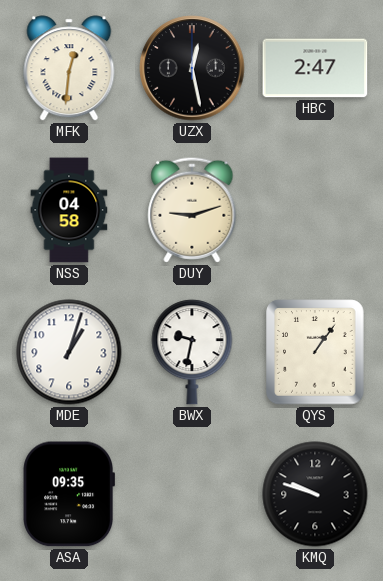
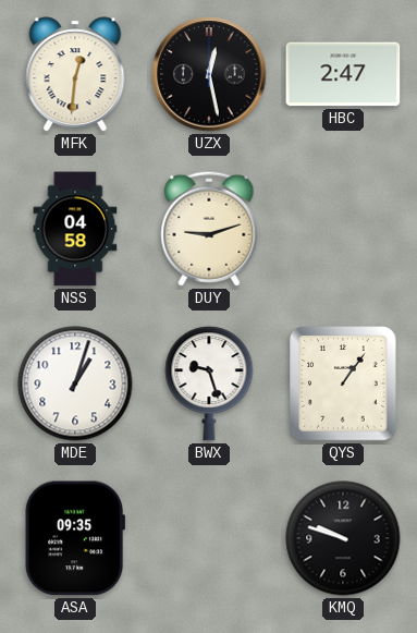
BWX: 9:32 -> 9:27
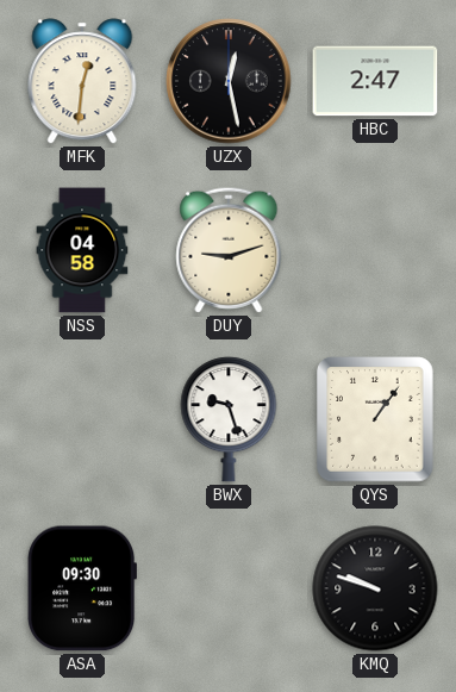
MDE: 1:03 -> none
ASA: 09:35 -> 09:30
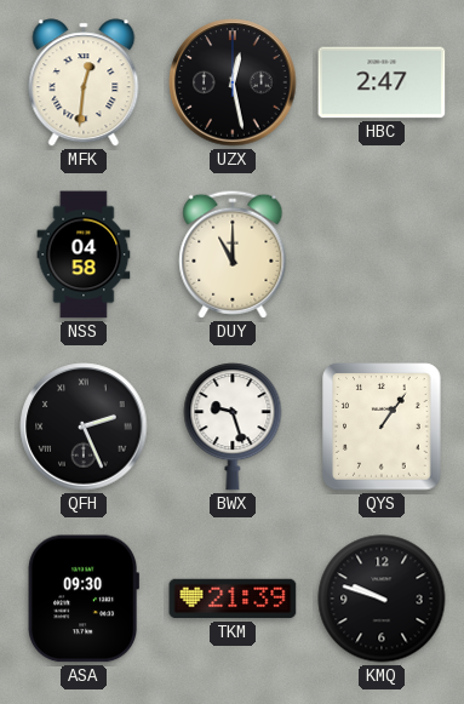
DUY: 9:12 -> 11:00
QFH: none -> 2:26
TKM: none -> 21:39
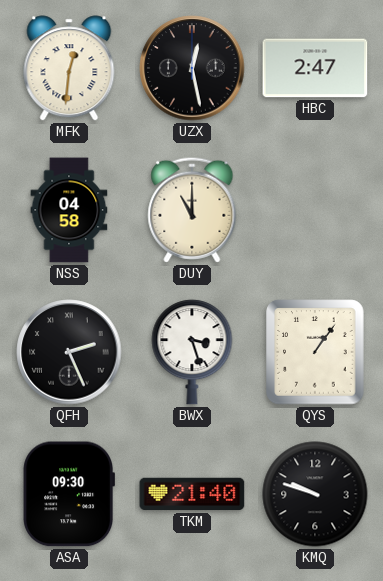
BWX: 9:27 -> 3:27
TKM: 21:39 -> 21:40
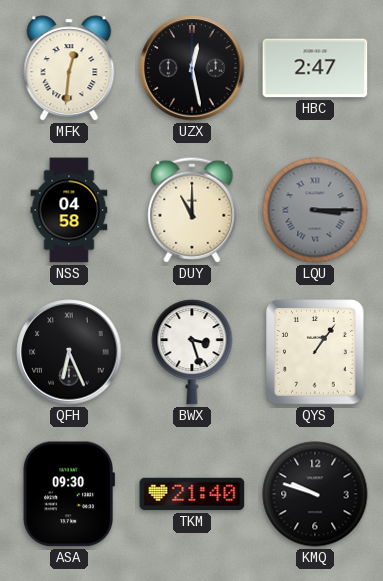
LQU: none -> 3:15
QFH: 2:26 -> 6:26
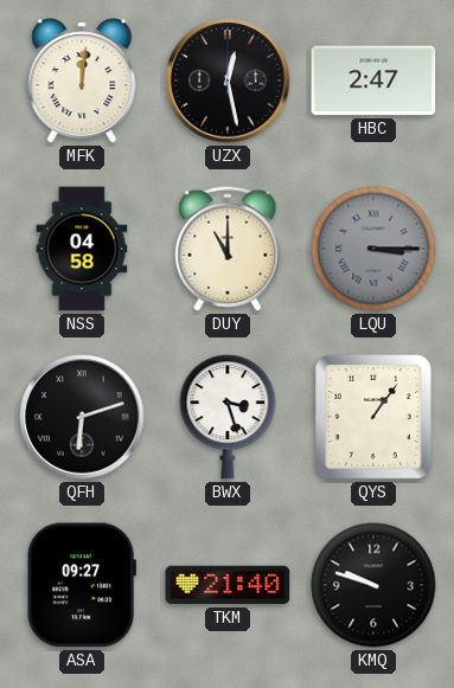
MFK: 12:31 -> 12:01
QFH: 6:26 -> 6:12
ASA: 09:30 -> 09:27
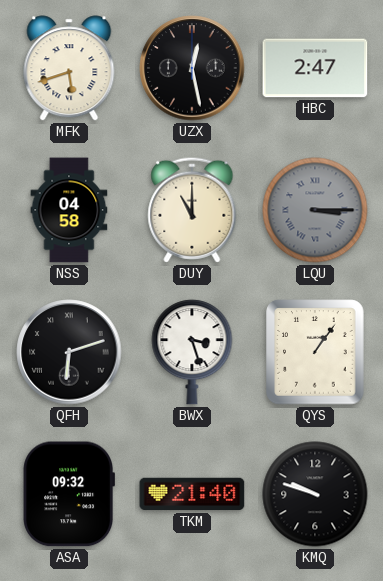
MFK: 12:01 -> 5:42
ASA: 09:27 -> 09:32
